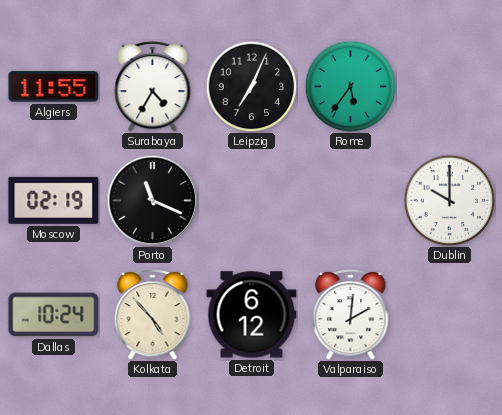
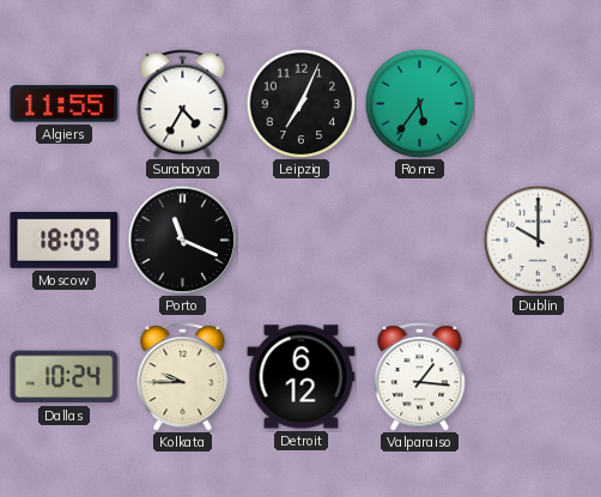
Moscow: 02:19 -> 18:09
Kolkata: 4:53 -> 9:45
Valparaiso: 2:01 -> 1:16
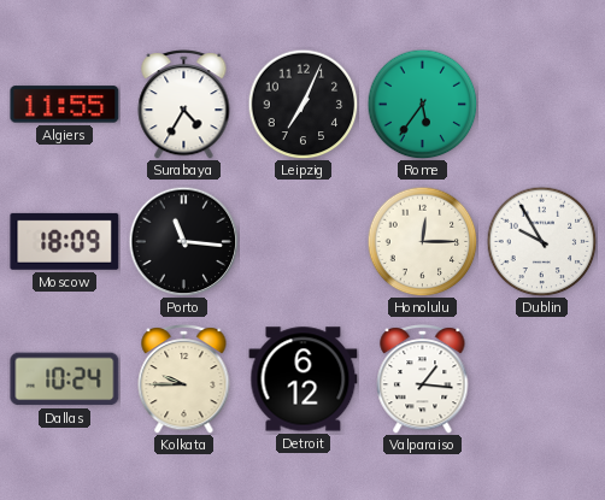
Porto: 11:19 -> 11:16
Honolulu: none -> 12:15
Dublin: 10:00 -> 9:55
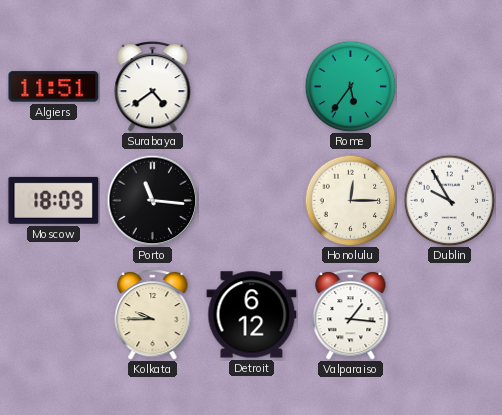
Algiers: 11:55 -> 11:51
Surabaya: 4:35 -> 4:39
Leipzig: 7:04 -> none
Dallas: 10:24 -> none
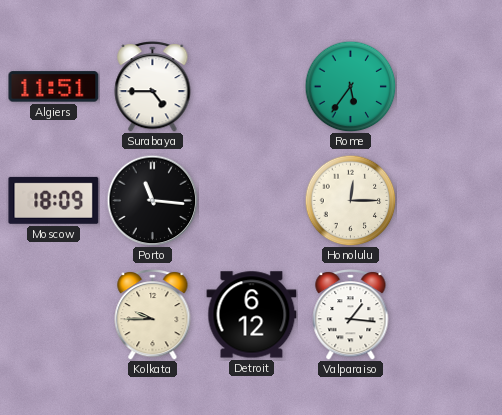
Surabaya: 4:39 -> 4:45
Dublin: 9:55 -> none
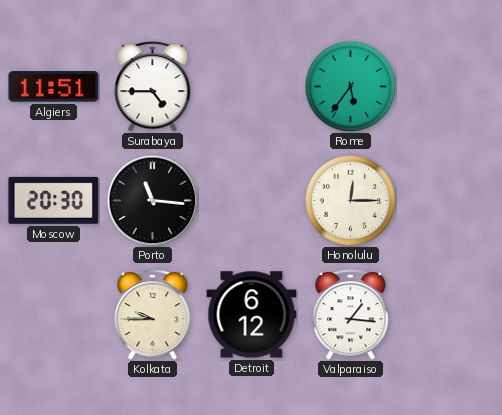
Moscow: 18:09 -> 20:30
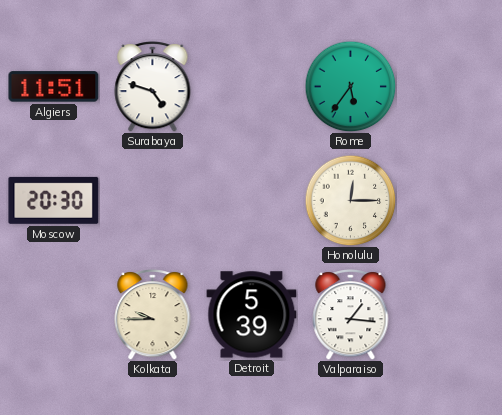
Surabaya: 4:45 -> 4:48
Porto: 11:16 -> none
Detroit: 6:12 -> 5:39
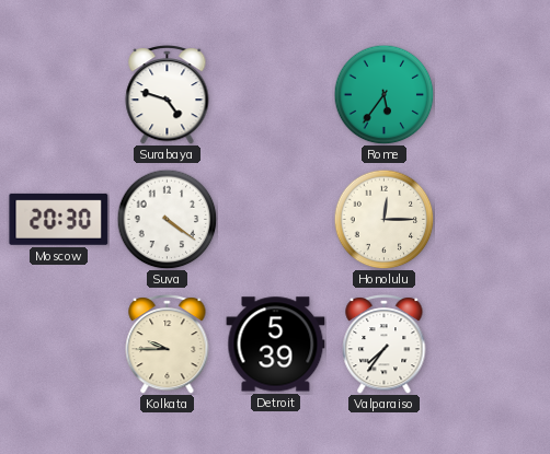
Algiers: 11:51 -> none
Suva: none -> 4:21
Valparaiso: 1:16 -> 7:36
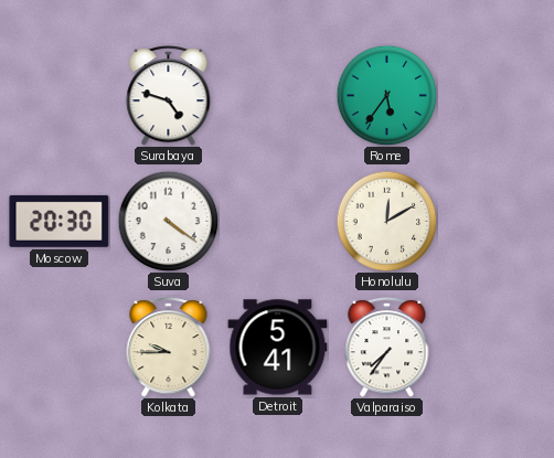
Honolulu: 12:15 -> 12:10
Detroit: 5:39 -> 5:41
